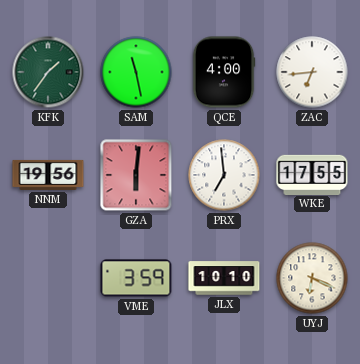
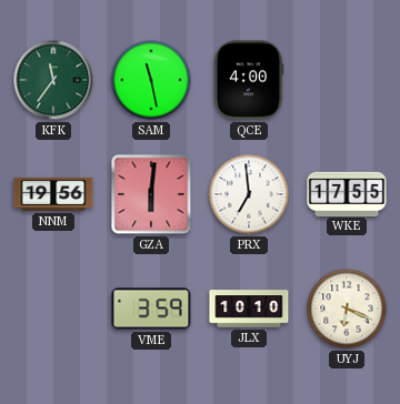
KFK: 1:36 -> 11:36
ZAC: 6:44 -> none
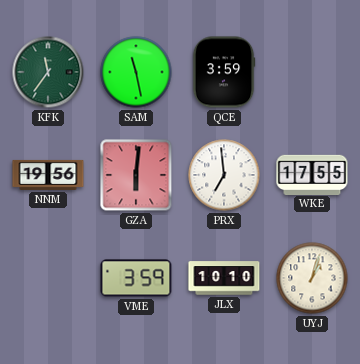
QCE: 4:00 -> 3:59
UYJ: 6:19 -> 1:03
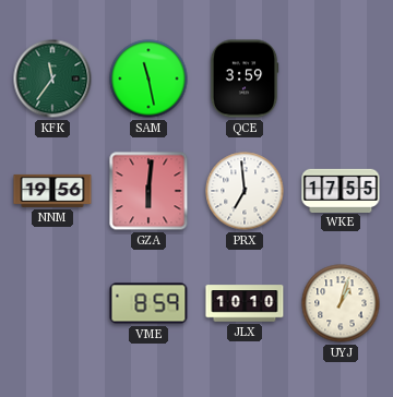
VME: 3:59 -> 8:59
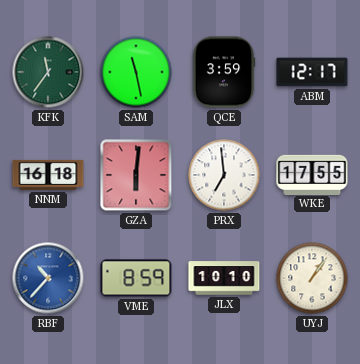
ABM: none -> 12:17
NNM: 19:56 -> 16:18
RBF: none -> 10:37
UYJ: 1:03 -> 1:06
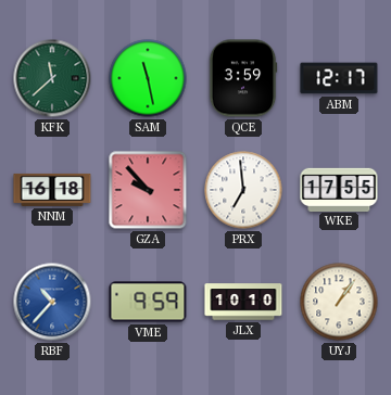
KFK: 11:36 -> 11:38
GZA: 6:01 -> 9:53
VME: 8:59 -> 9:59
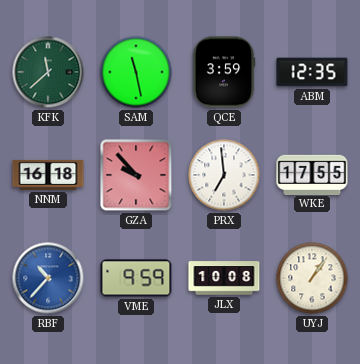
ABM: 12:17 -> 12:35
JLX: 10:10 -> 10:08
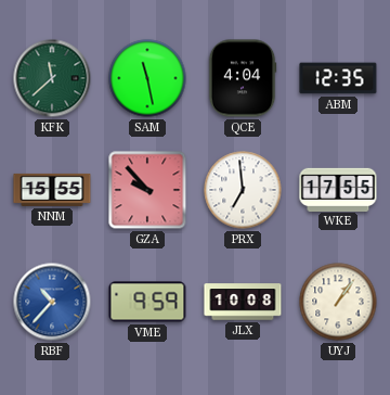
QCE: 3:59 -> 4:04
NNM: 16:18 -> 15:55
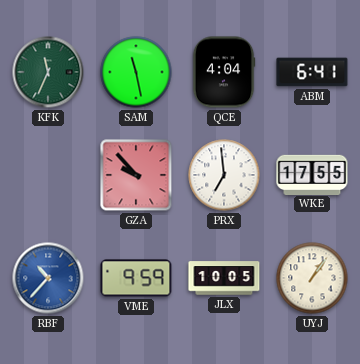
KFK: 11:38 -> 11:34
ABM: 12:35 -> 6:41
NNM: 15:55 -> none
JLX: 10:08 -> 10:05
